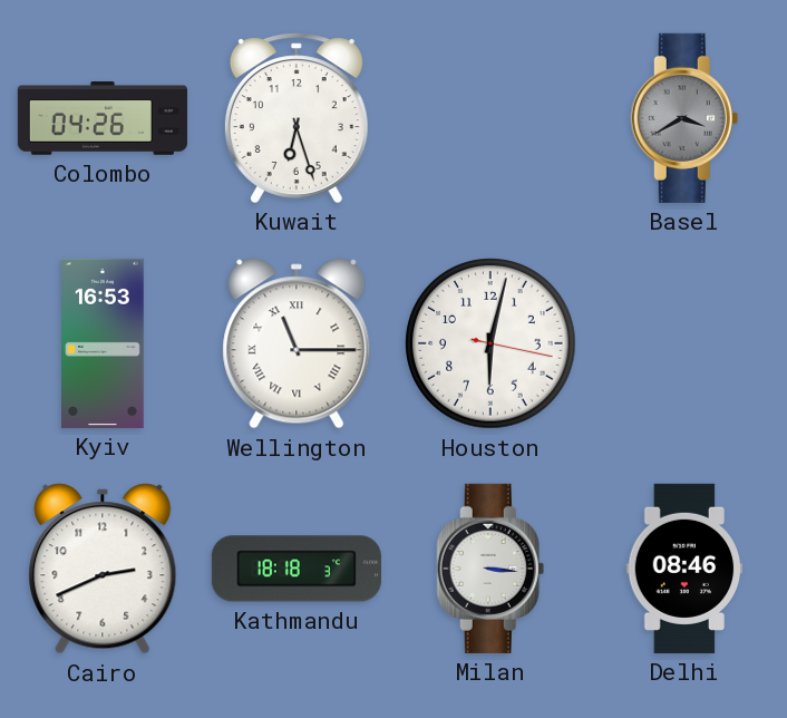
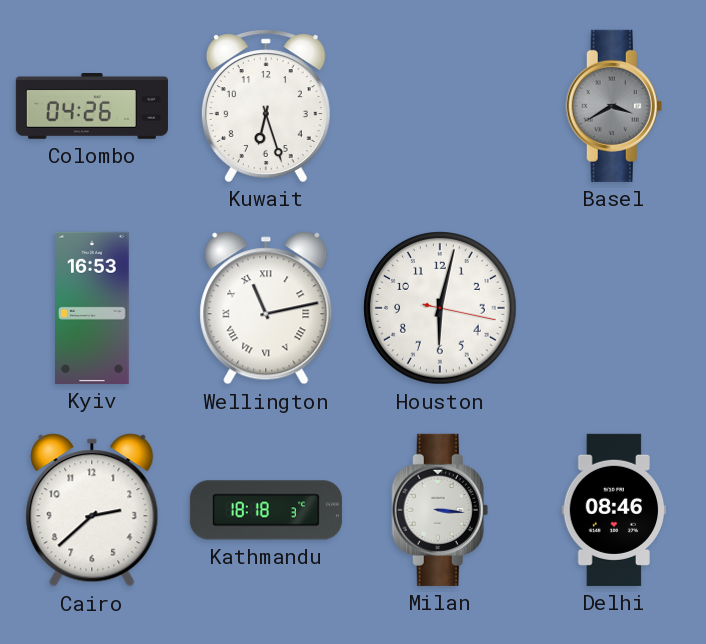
Wellington: 11:15 -> 11:13
Cairo: 2:41 -> 2:38
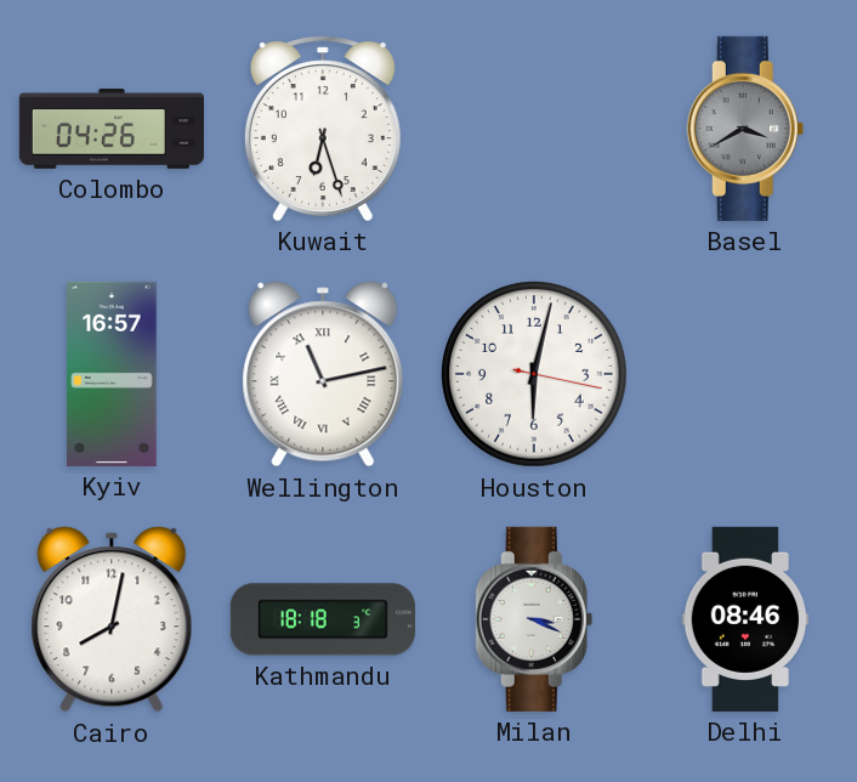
Kyiv: 16:53 -> 16:57
Cairo: 2:38 -> 8:02
Milan: 3:16 -> 3:19
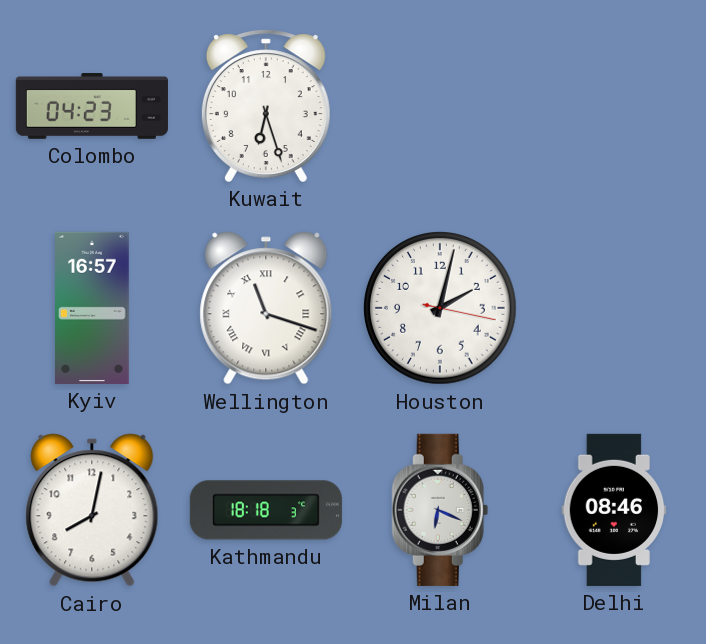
Colombo: 04:26 -> 04:23
Basel: 3:40 -> none
Wellington: 11:13 -> 11:18
Houston: 6:02 -> 2:02
Milan: 3:19 -> 6:19
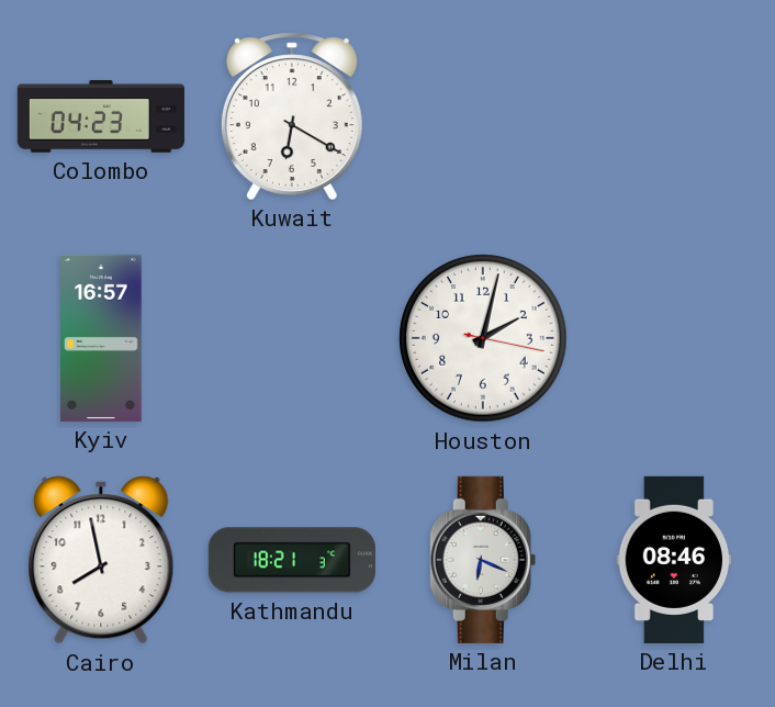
Kuwait: 6:27 -> 6:20
Wellington: 11:18 -> none
Cairo: 8:02 -> 7:58
Kathmandu: 18:18 -> 18:21
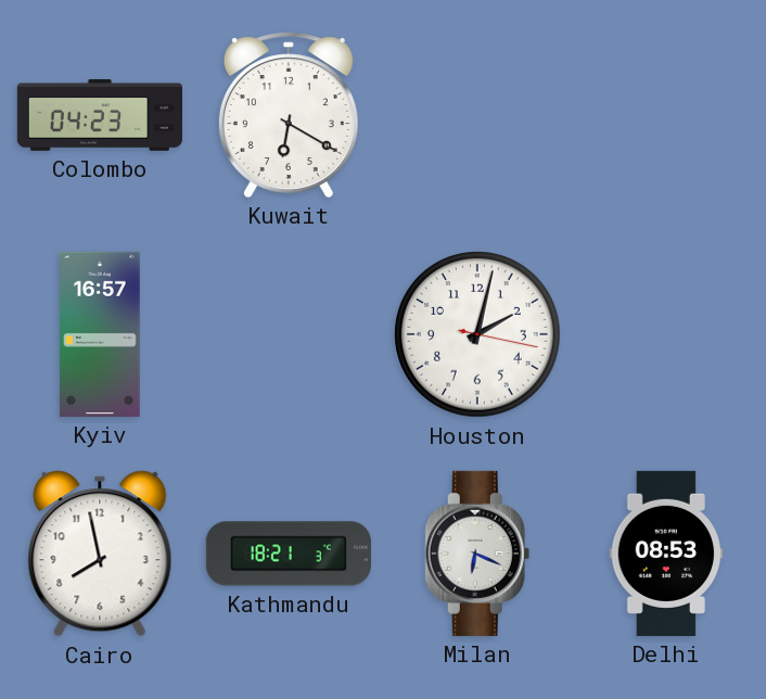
Delhi: 08:46 -> 08:53
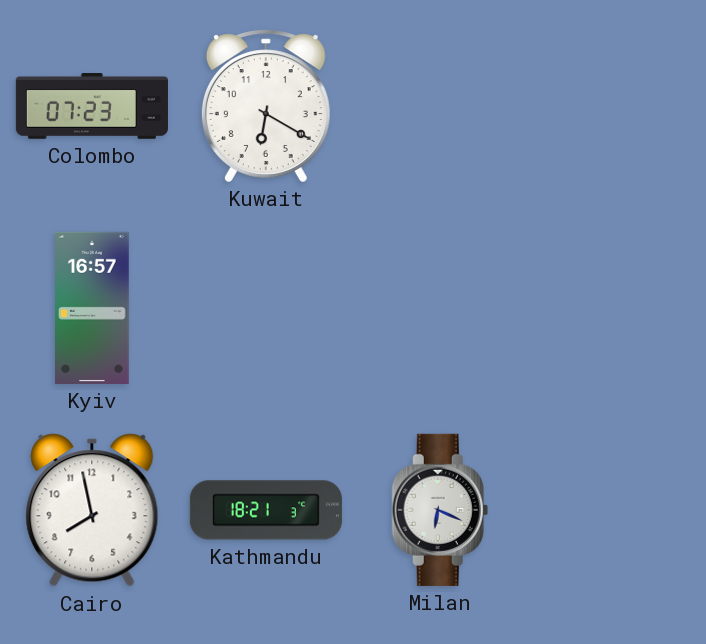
Colombo: 04:23 -> 07:23
Houston: 2:02 -> none
Delhi: 08:53 -> none
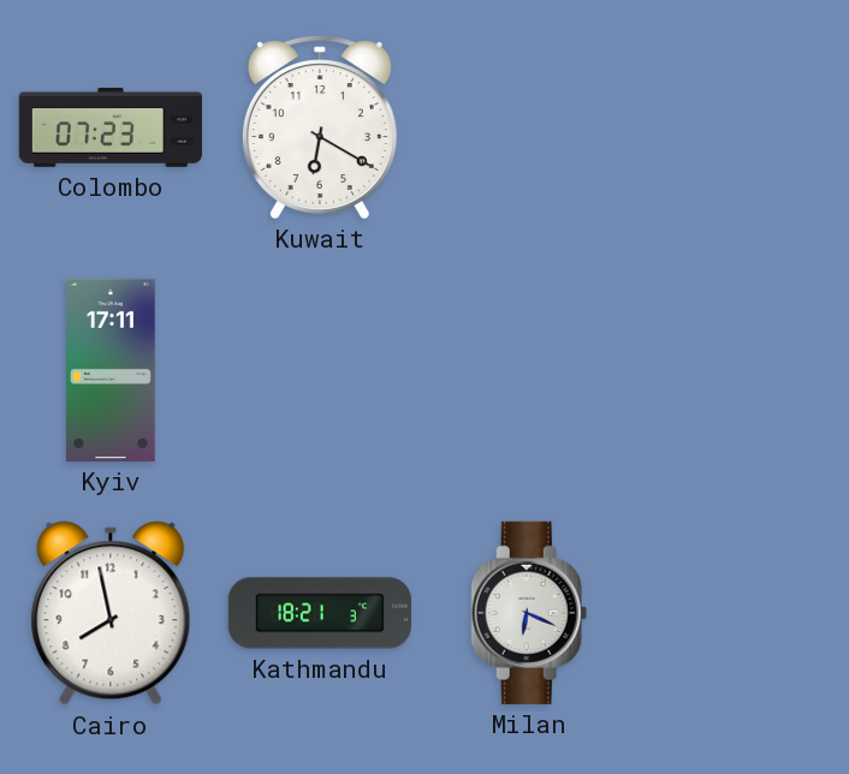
Kyiv: 16:57 -> 17:11
